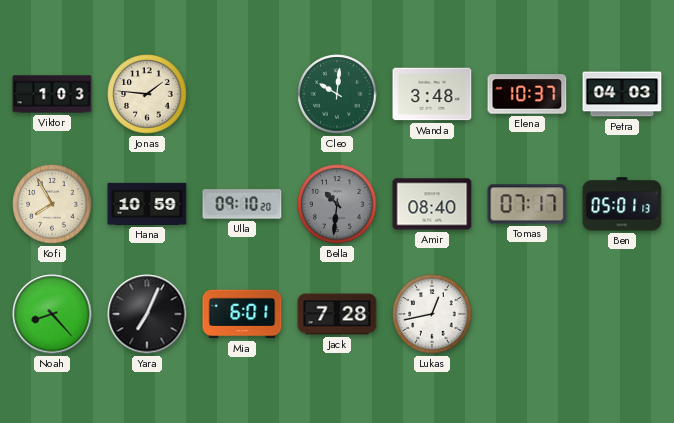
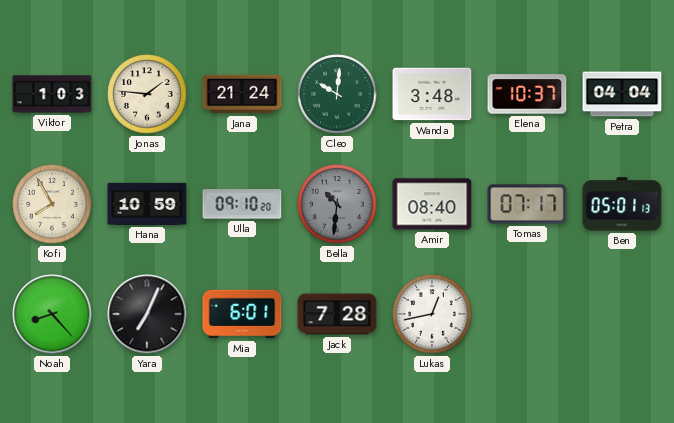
Jana: none -> 21:24
Petra: 04:03 -> 04:04
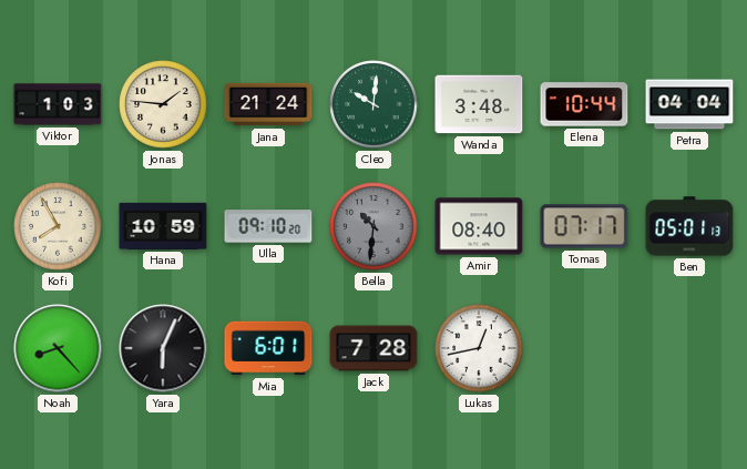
Elena: 10:37 -> 10:44
Yara: 7:04 -> 6:04
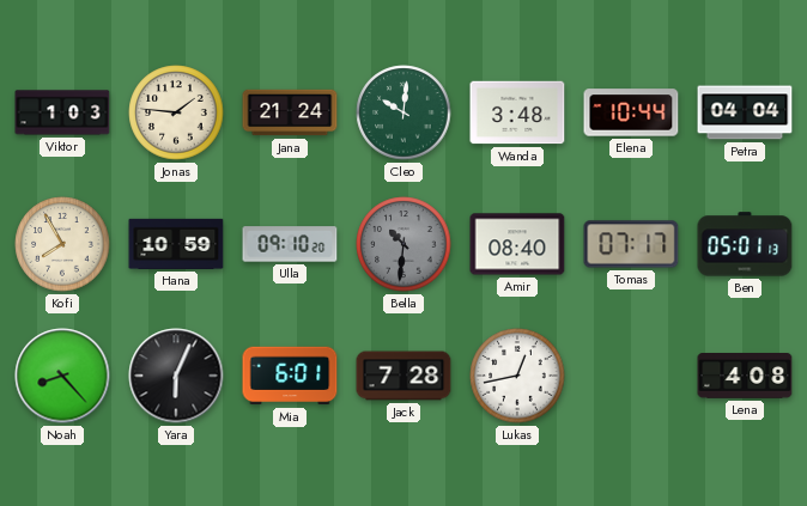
Lena: none -> 4:08
